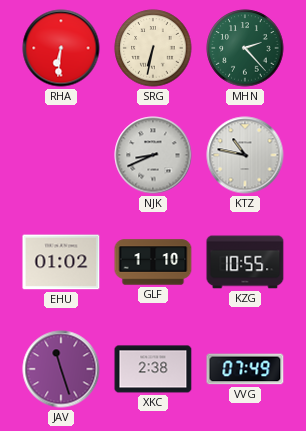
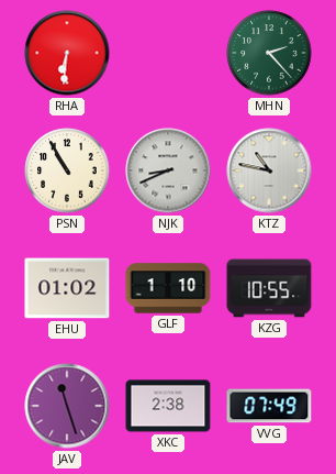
SRG: 6:32 -> none
PSN: none -> 10:55
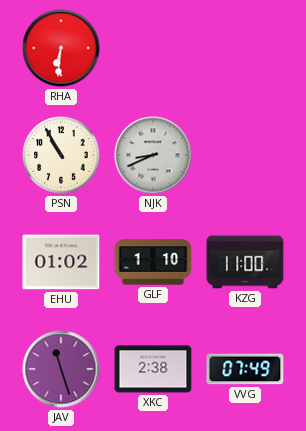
MHN: 2:23 -> none
KTZ: 10:47 -> none
KZG: 10:55 -> 11:00
